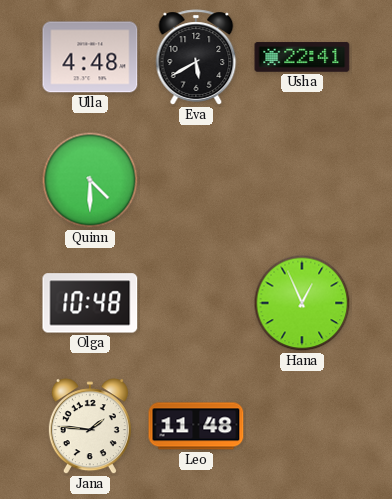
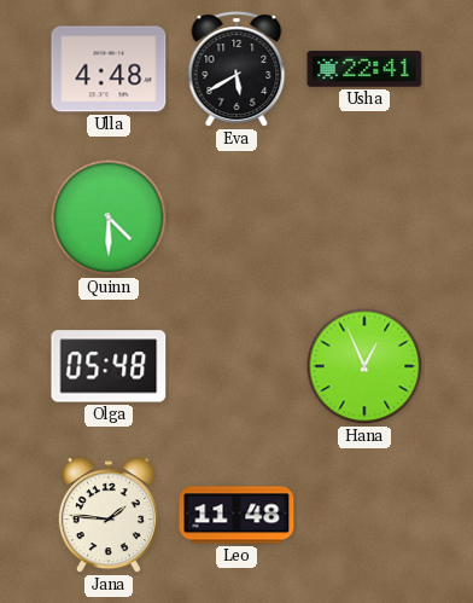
Olga: 10:48 -> 05:48
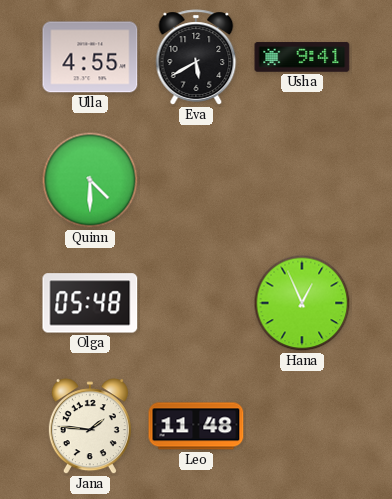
Ulla: 4:48 -> 4:55
Usha: 22:41 -> 9:41
